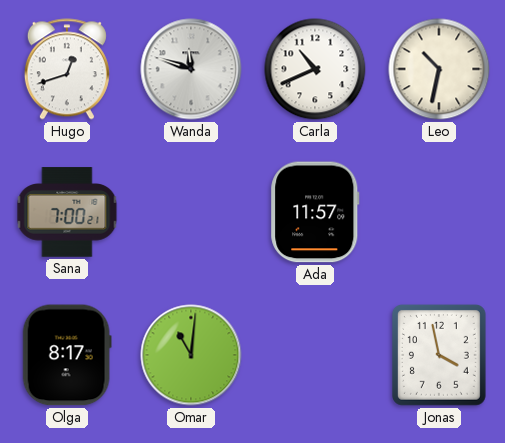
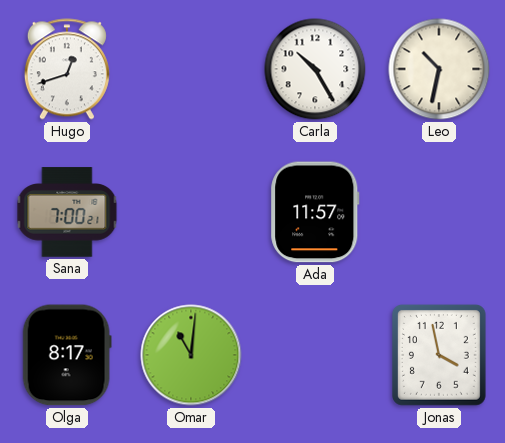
Wanda: 11:48 -> none
Carla: 10:41 -> 10:25
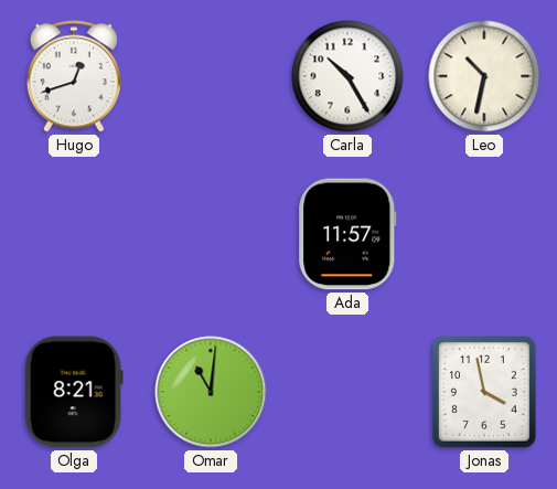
Sana: 7:00 -> none
Olga: 8:17 -> 8:21
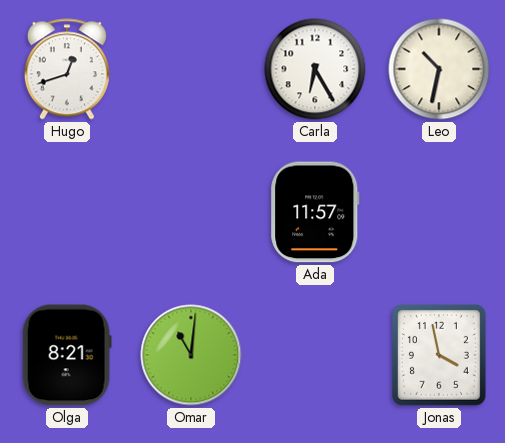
Carla: 10:25 -> 6:25
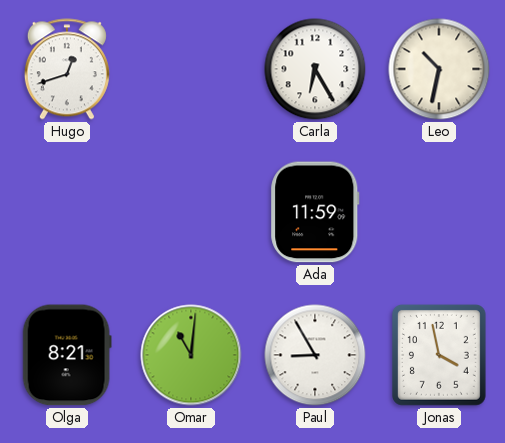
Ada: 11:57 -> 11:59
Paul: none -> 8:55
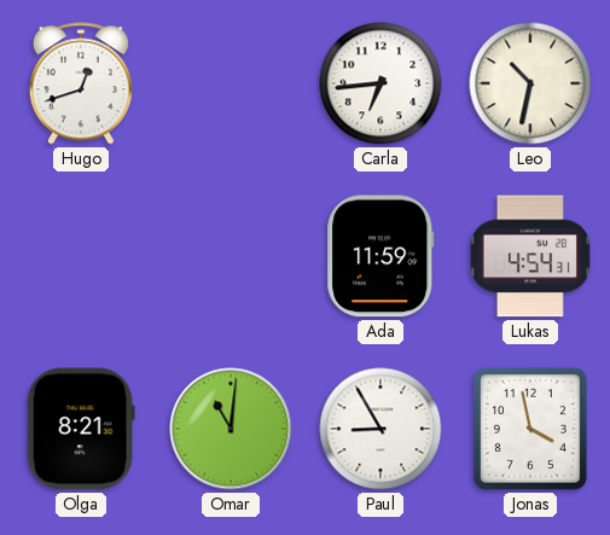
Carla: 6:25 -> 6:44
Lukas: none -> 4:54
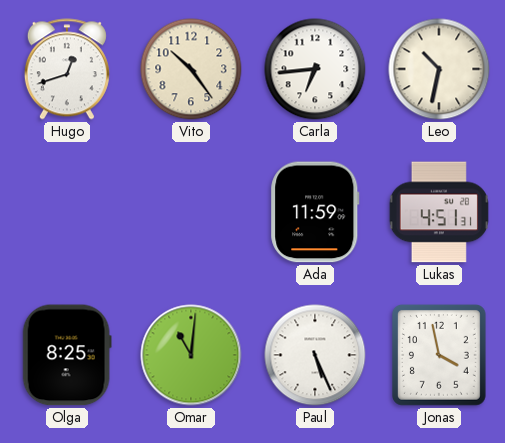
Vito: none -> 10:24
Lukas: 4:54 -> 4:51
Olga: 8:21 -> 8:25
Paul: 8:55 -> 5:26
